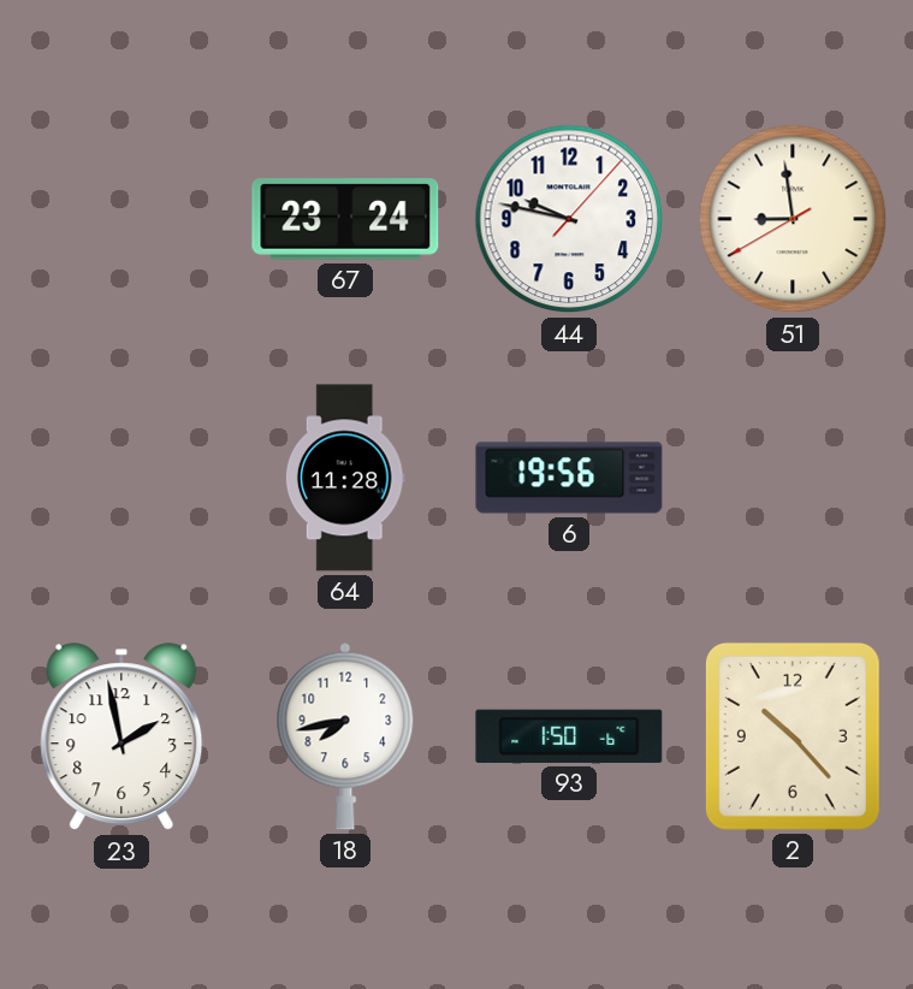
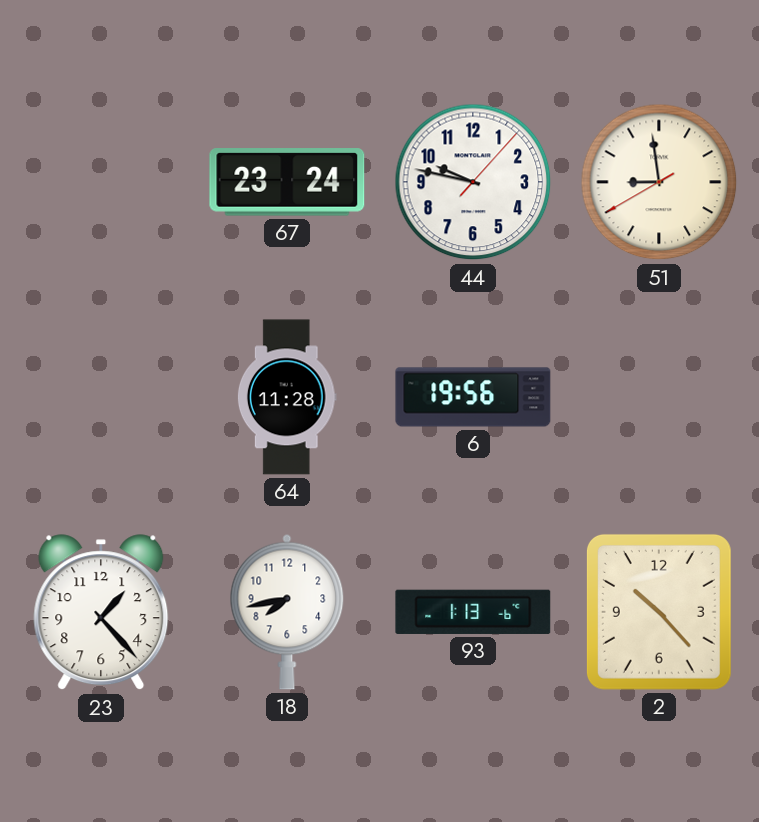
23: 1:58 -> 1:23
93: 1:50 -> 1:13
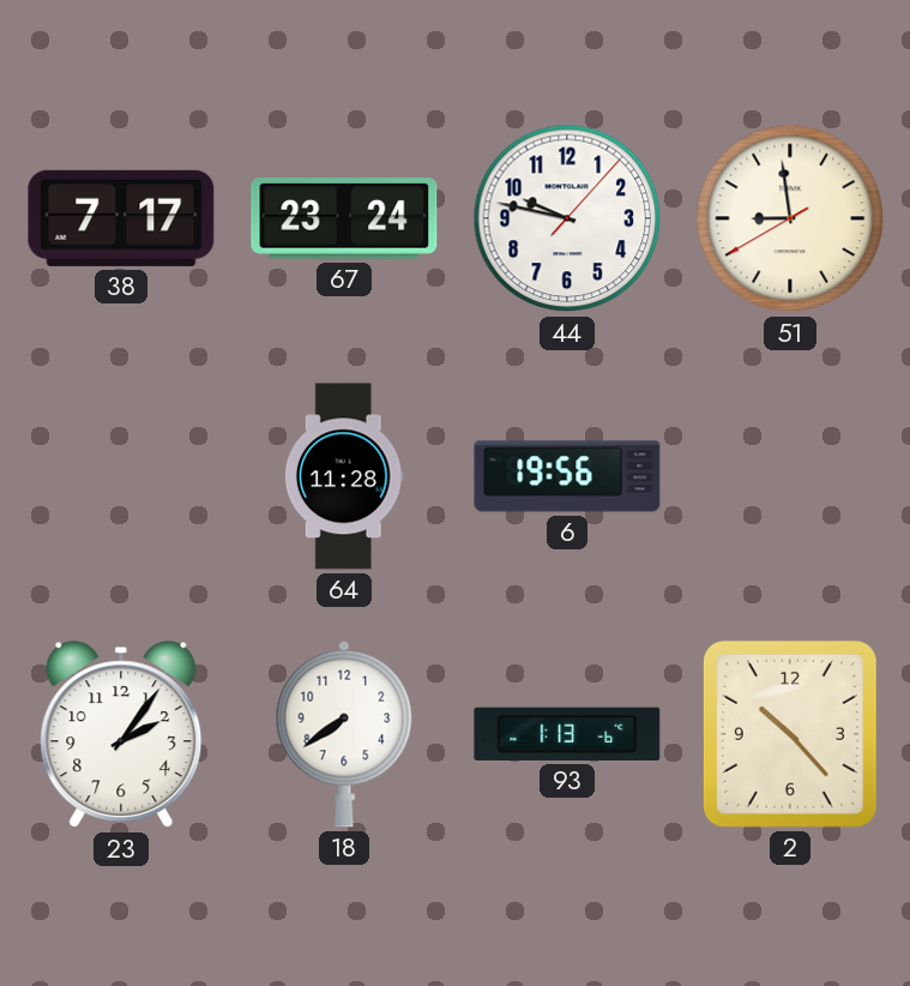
38: none -> 7:17
23: 1:23 -> 2:06
18: 7:43 -> 7:39
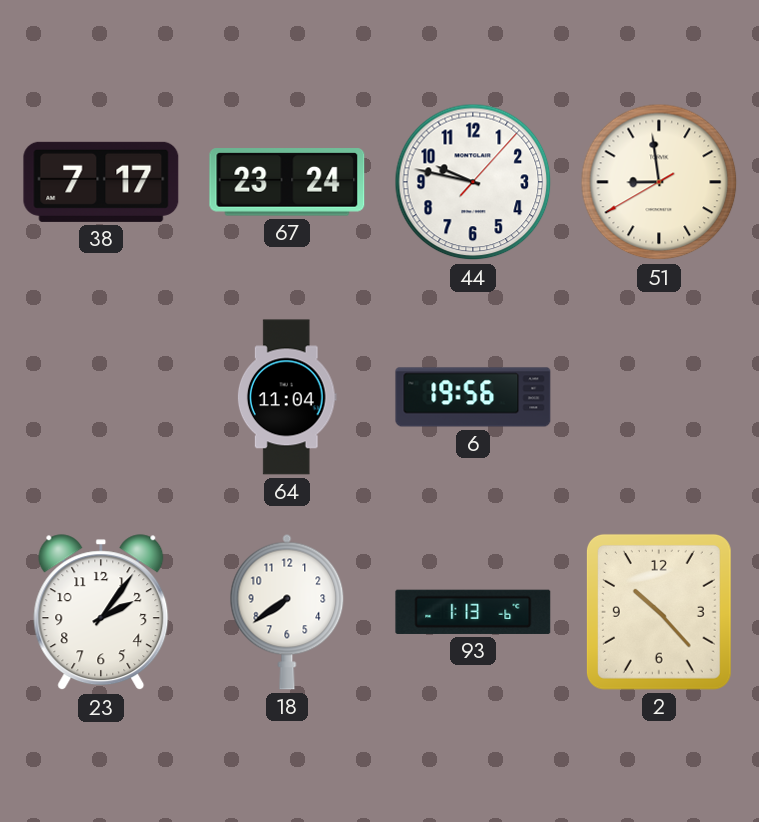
64: 11:28 -> 11:04
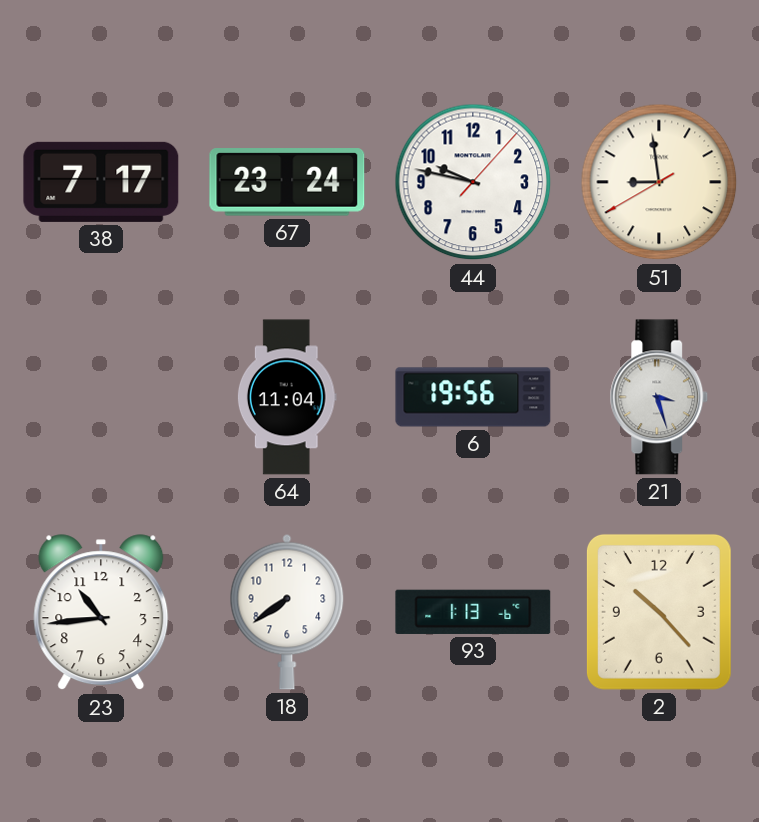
21: none -> 3:27
23: 2:06 -> 10:44
